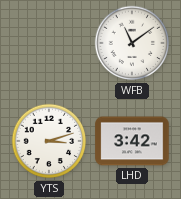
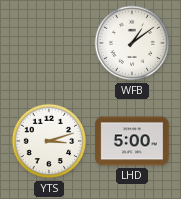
WFB: 11:09 -> 1:09
LHD: 3:42 -> 5:00
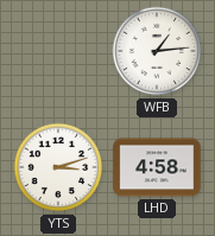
WFB: 1:09 -> 1:14
LHD: 5:00 -> 4:58
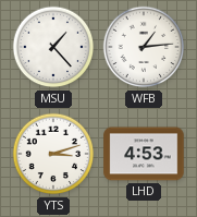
MSU: none -> 1:23
LHD: 4:58 -> 4:53
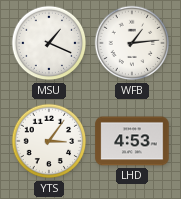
MSU: 1:23 -> 1:19
YTS: 3:12 -> 3:06
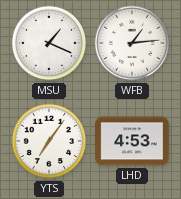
YTS: 3:06 -> 7:06
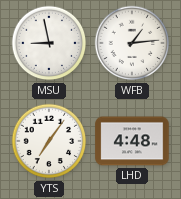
MSU: 1:19 -> 8:58
LHD: 4:53 -> 4:48
